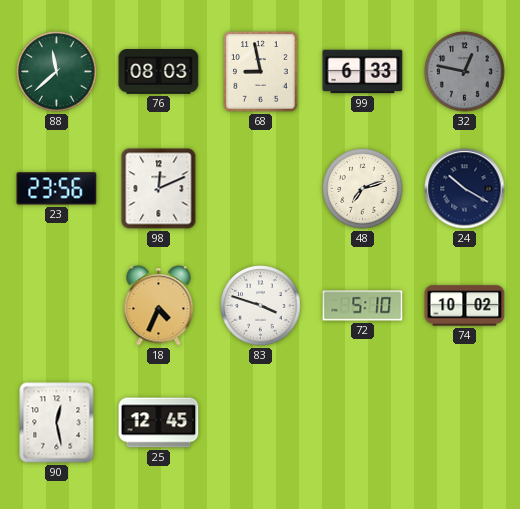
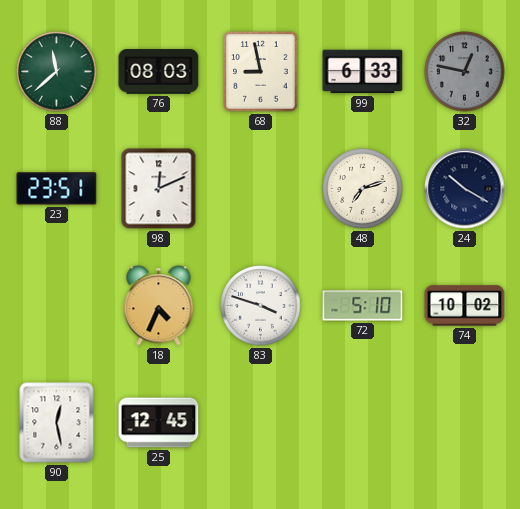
23: 23:56 -> 23:51
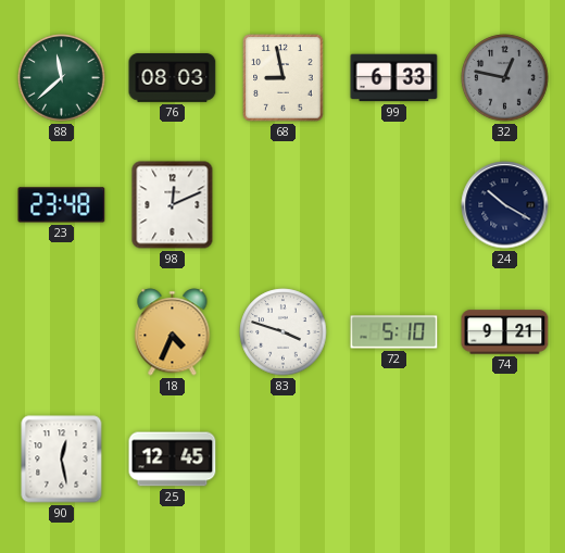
23: 23:51 -> 23:48
48: 7:12 -> none
74: 10:02 -> 9:21
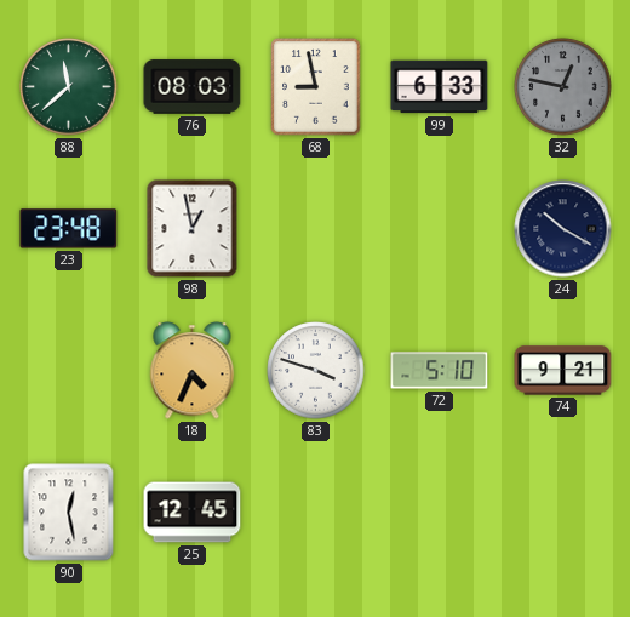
98: 12:11 -> 12:58
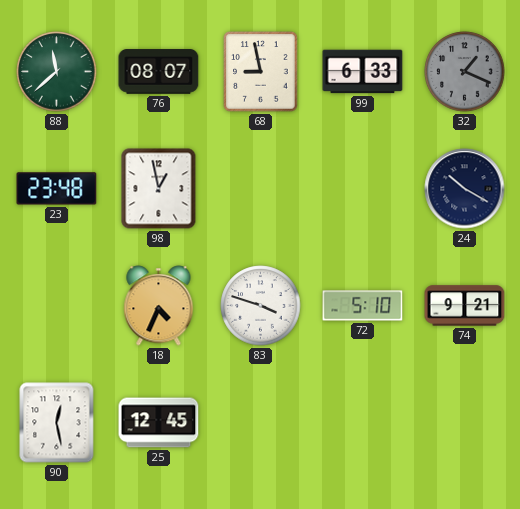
76: 08:03 -> 08:07
32: 12:47 -> 1:19
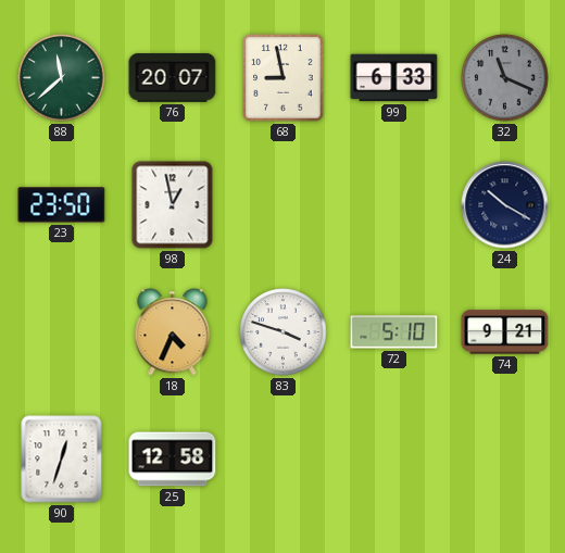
76: 08:07 -> 20:07
32: 1:19 -> 11:19
23: 23:48 -> 23:50
90: 12:28 -> 12:33
25: 12:45 -> 12:58
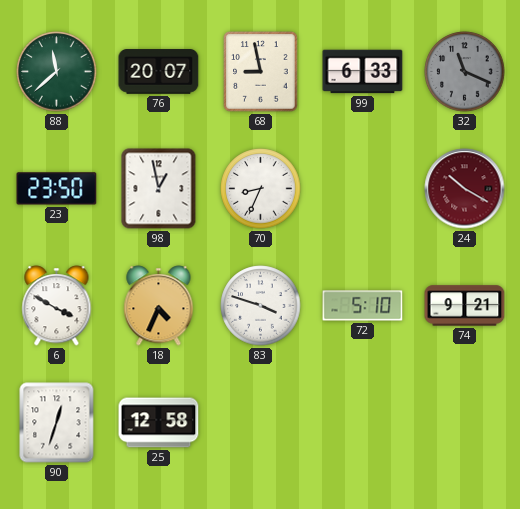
70: none -> 8:34
24 dial: navy -> burgundy
6: none -> 3:50
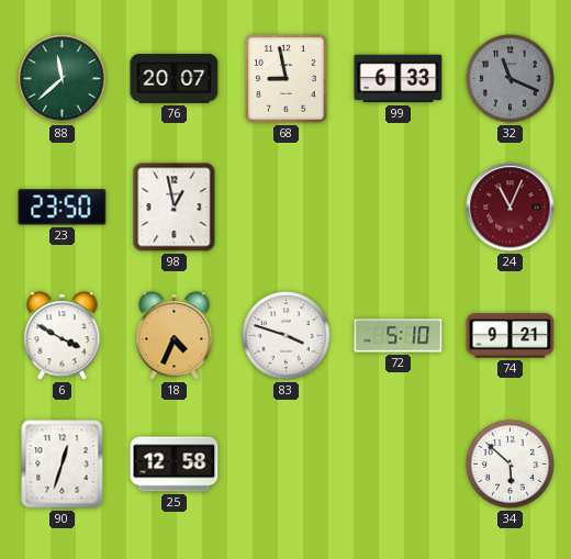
70: 8:34 -> none
24: 10:20 -> 11:04
34: none -> 5:52
